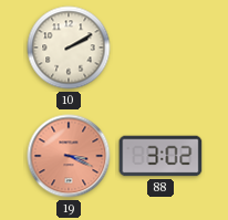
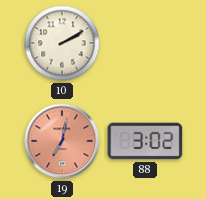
19: 3:19 -> 7:02
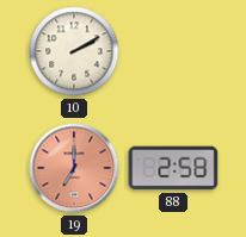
19: 7:02 -> 7:00
88: 3:02 -> 2:58
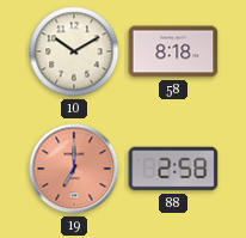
10: 2:10 -> 10:10
58: none -> 8:18
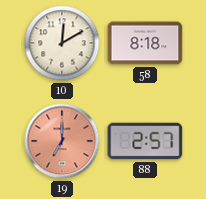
10: 10:10 -> 12:10
88: 2:58 -> 2:57
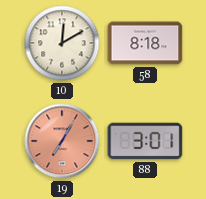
19: 7:00 -> 7:05
88: 2:57 -> 3:01
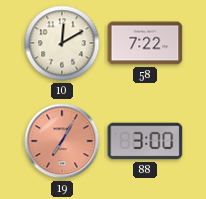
58: 8:18 -> 7:22
88: 3:01 -> 3:00
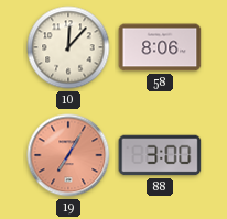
10: 12:10 -> 12:07
58: 7:22 -> 8:06
